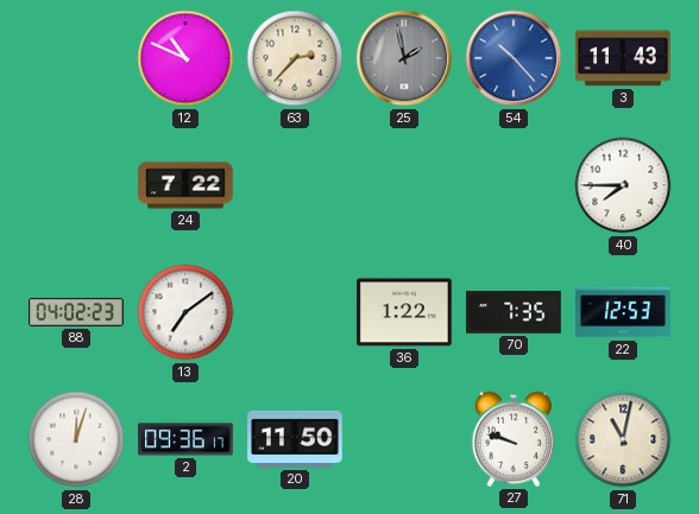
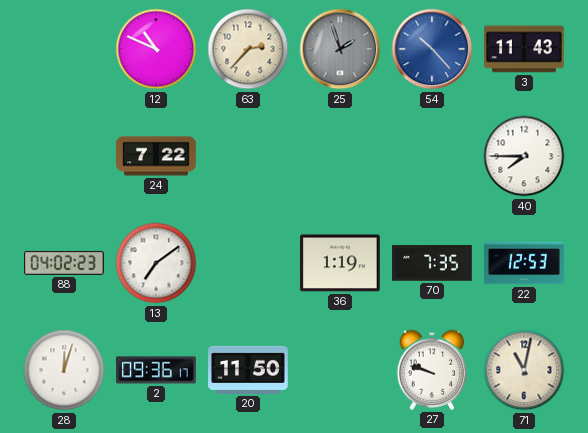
25: 1:58 -> 1:57
36: 1:22 -> 1:19
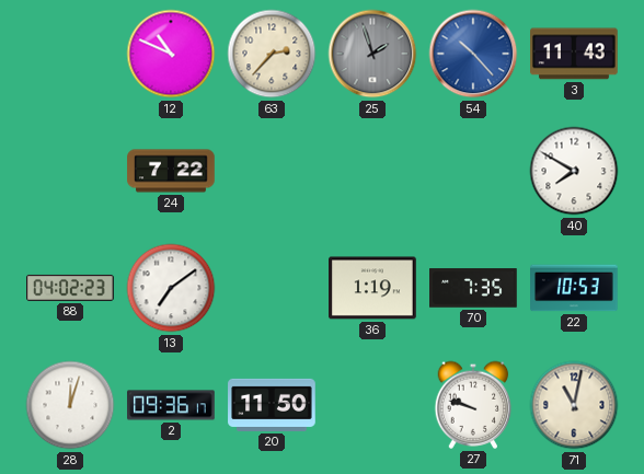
40: 7:45 -> 7:50
22: 12:53 -> 10:53
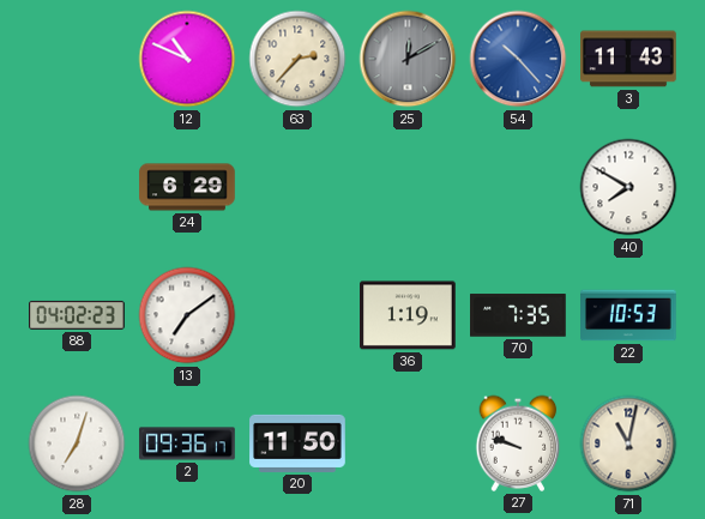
25: 1:57 -> 12:10
24: 7:22 -> 6:29
28: 12:03 -> 7:03
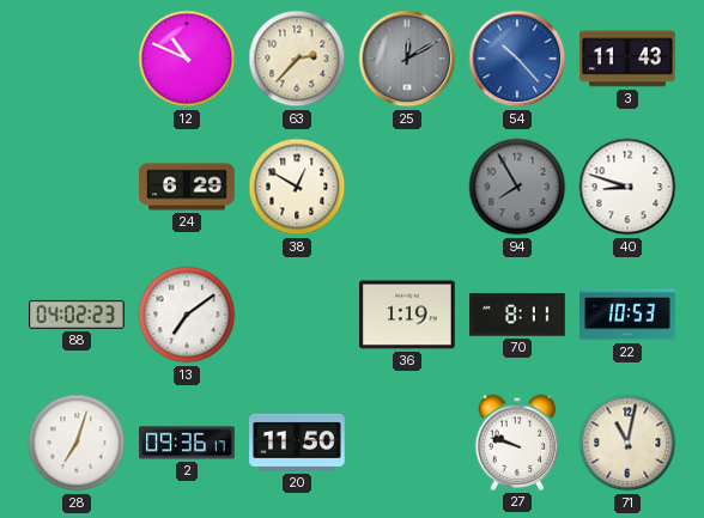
38: none -> 12:50
94: none -> 7:55
40: 7:50 -> 8:48
70: 7:35 -> 8:11
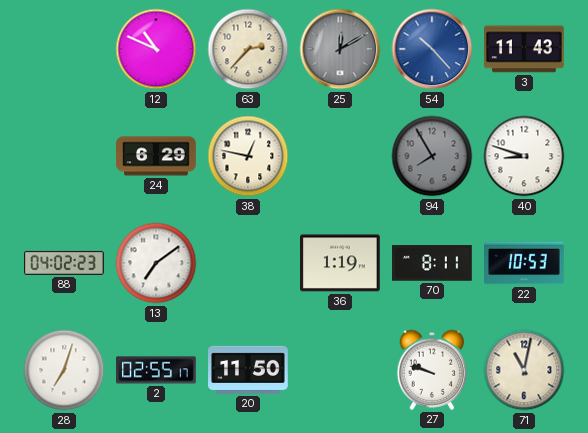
38: 12:50 -> 12:47
2: 09:36 -> 02:55
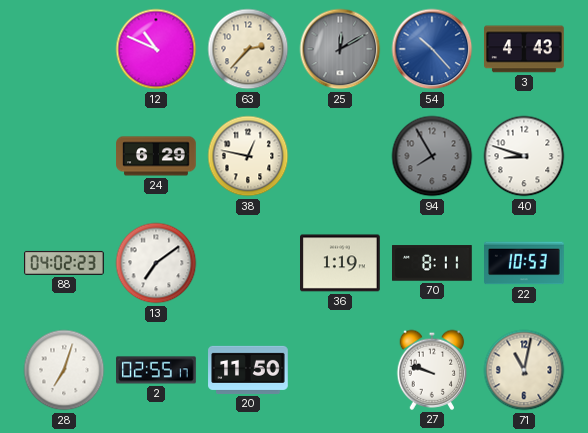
3: 11:43 -> 4:43
